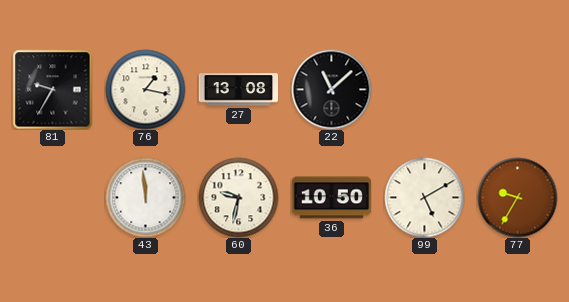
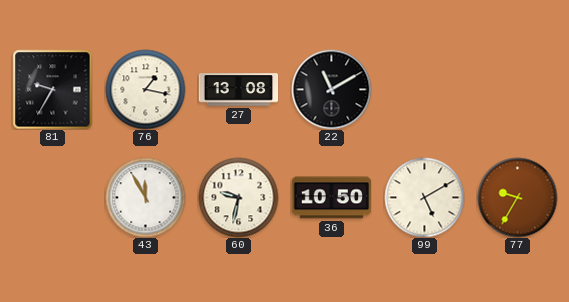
22: 11:08 -> 11:10
43: 11:59 -> 11:55
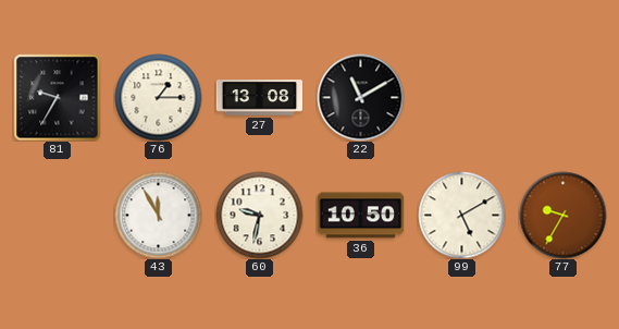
76: 1:17 -> 1:15
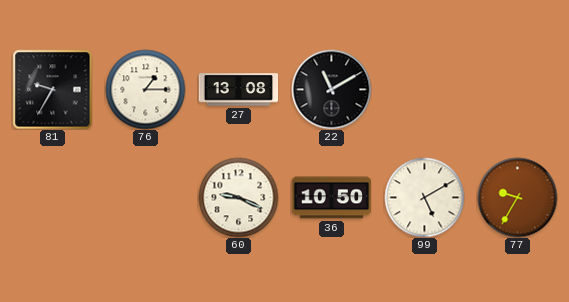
43: 11:55 -> none
60: 9:32 -> 9:19
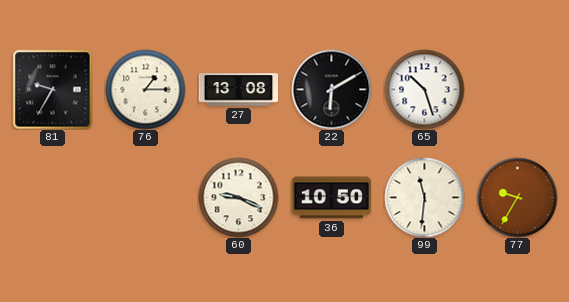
22: 11:10 -> 6:10
65: none -> 10:27
99: 5:10 -> 11:31
